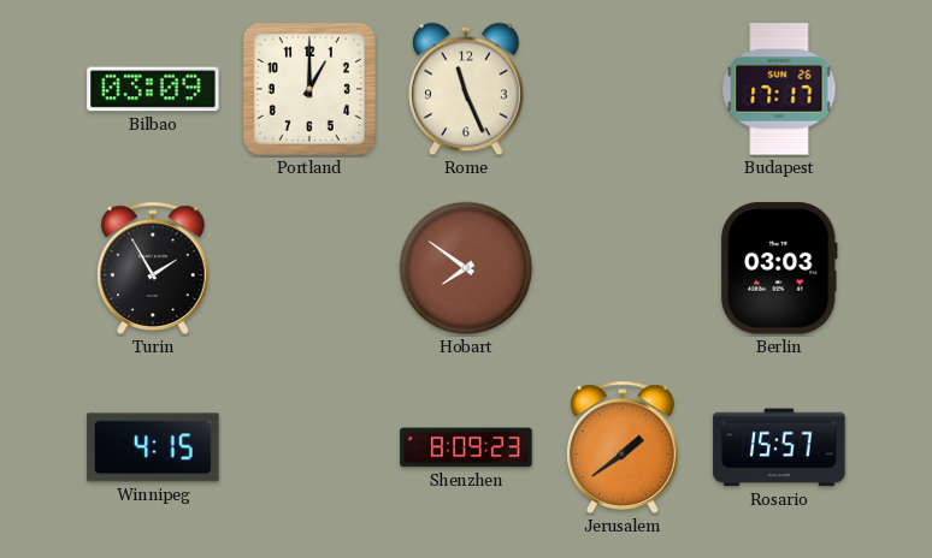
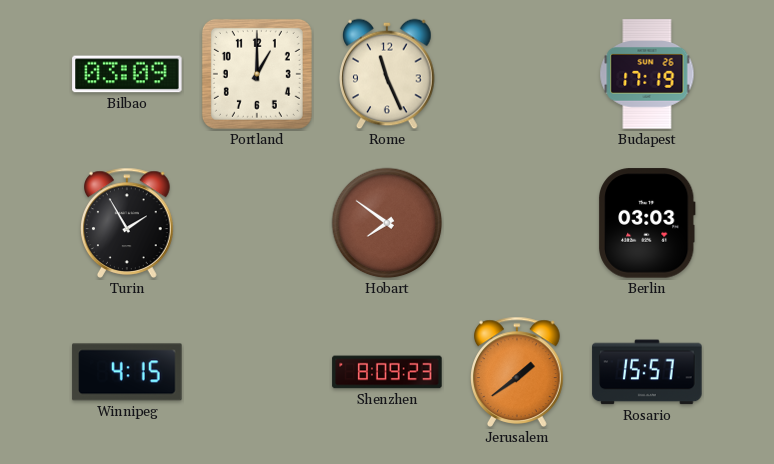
Budapest: 17:17 -> 17:19
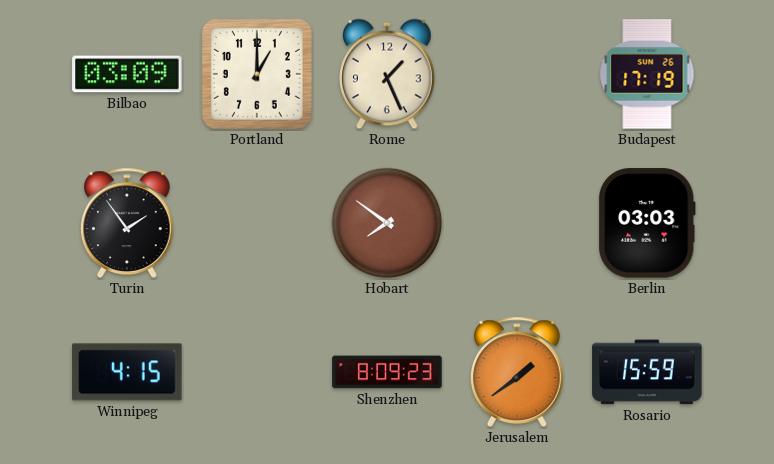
Rome: 11:26 -> 1:26
Turin: 1:55 -> 1:54
Rosario: 15:57 -> 15:59
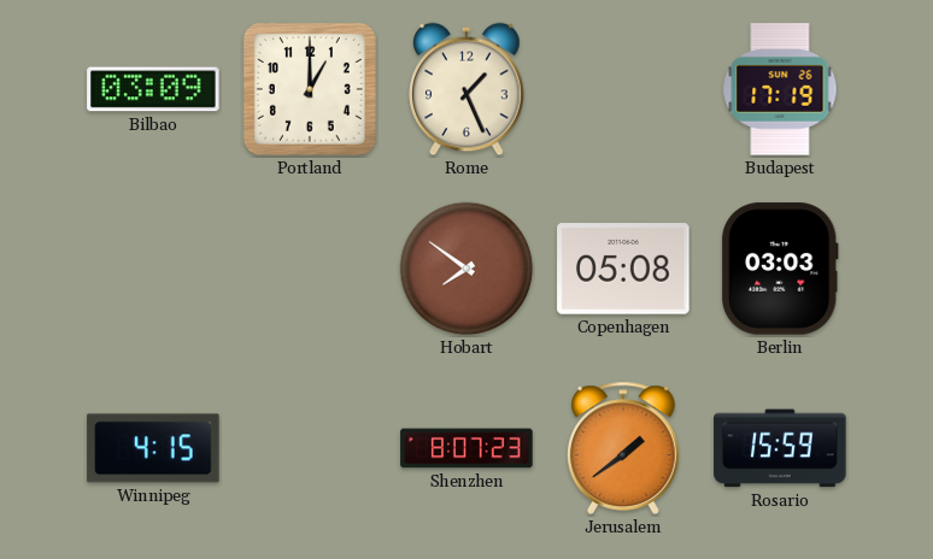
Turin: 1:54 -> none
Copenhagen: none -> 05:08
Shenzhen: 8:09 -> 8:07
